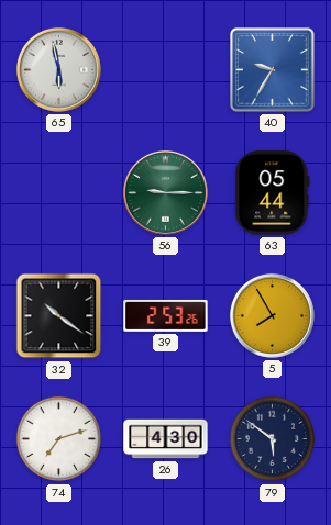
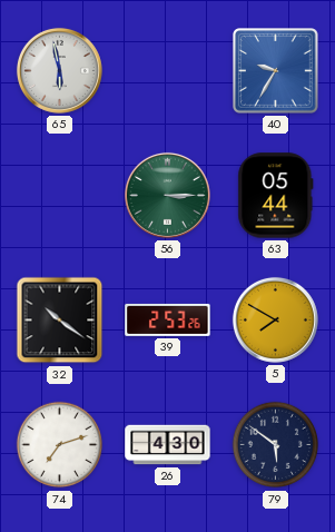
56: 9:15 -> 3:15
5: 7:55 -> 7:50
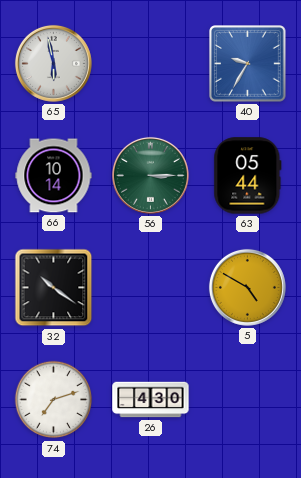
66: none -> 10:14
39: 2:53 -> none
5: 7:50 -> 4:50
79: 5:51 -> none
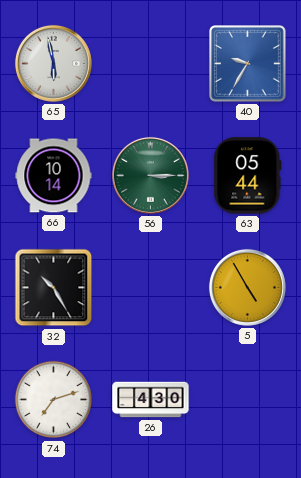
32: 10:21 -> 10:25
5: 4:50 -> 4:55
